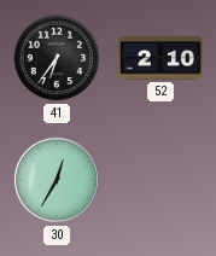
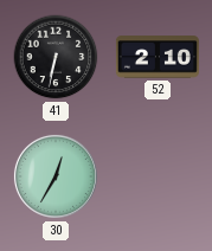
41: 6:36 -> 6:32
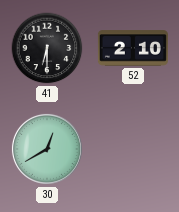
41: 6:32 -> 6:30
30: 12:35 -> 12:40
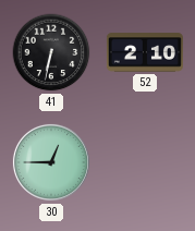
41: 6:30 -> 6:32
30: 12:40 -> 12:45
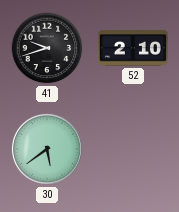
41: 6:32 -> 9:42
30: 12:45 -> 5:39
